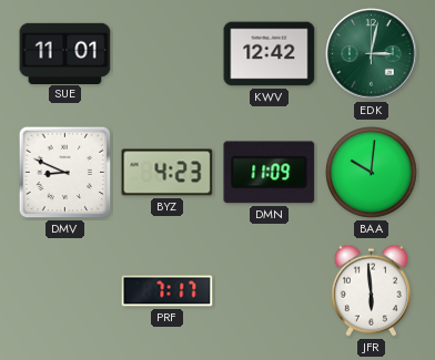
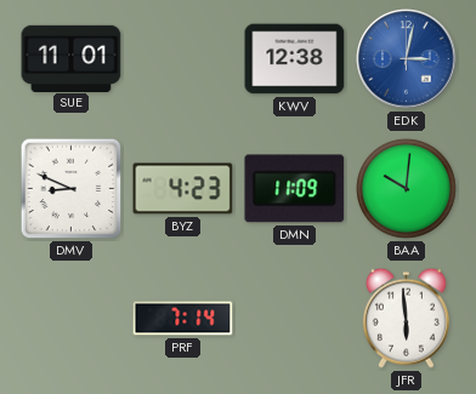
KWV: 12:42 -> 12:38
EDK dial: green -> blue
PRF: 7:17 -> 7:14
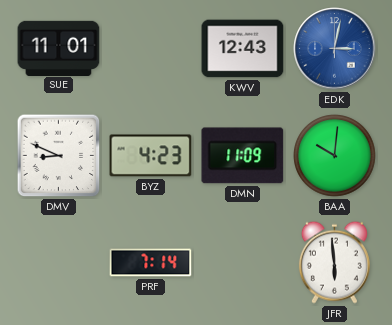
KWV: 12:38 -> 12:43
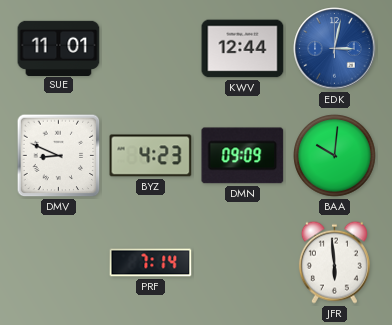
KWV: 12:43 -> 12:44
DMN: 11:09 -> 09:09
